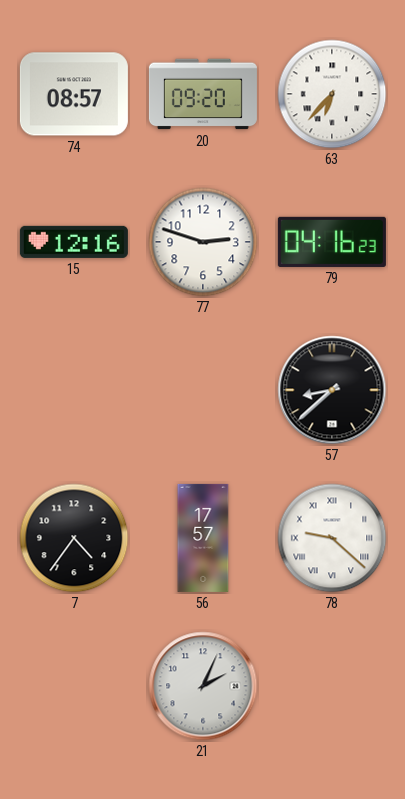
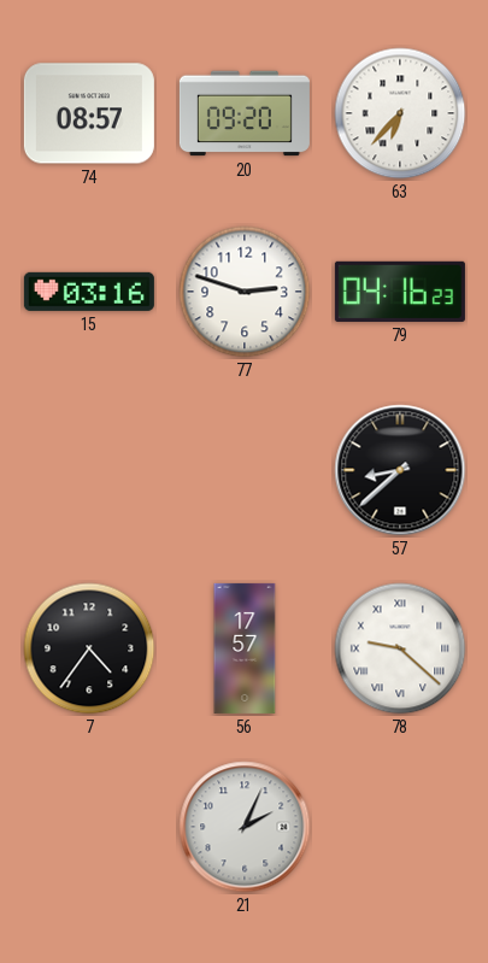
15: 12:16 -> 03:16
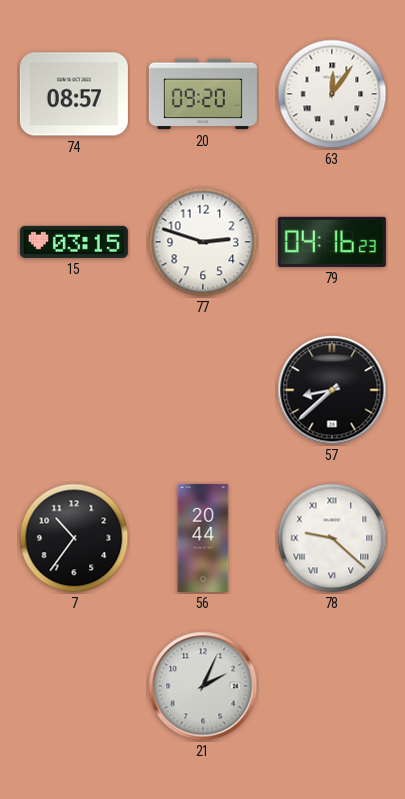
63: 6:37 -> 12:06
15: 03:16 -> 03:15
7: 4:36 -> 10:36
56: 17:57 -> 20:44
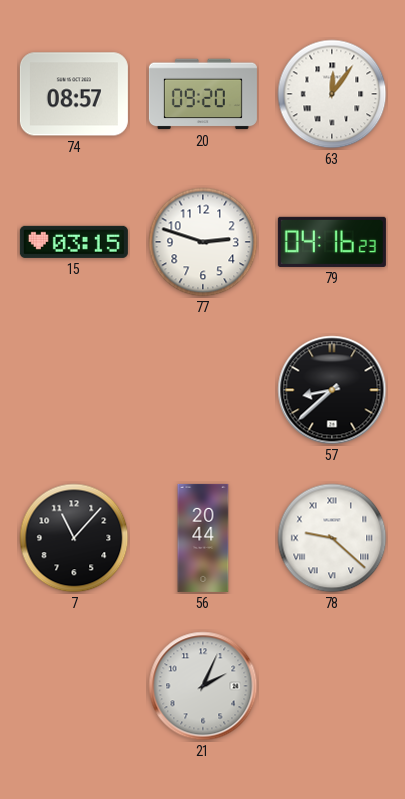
7: 10:36 -> 11:07
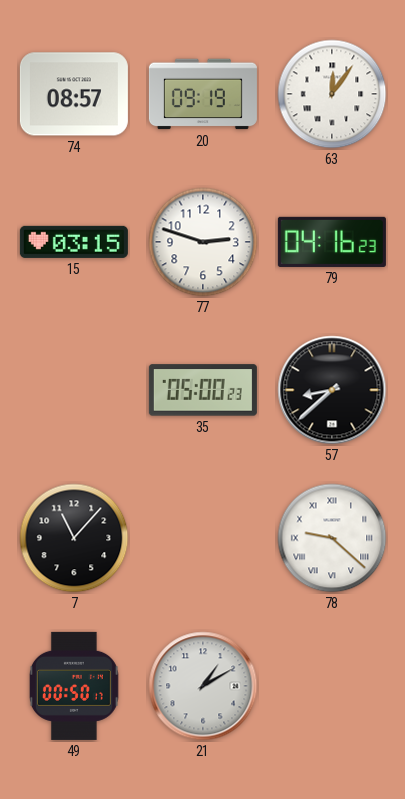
20: 09:20 -> 09:19
35: none -> 05:00
56: 20:44 -> none
49: none -> 00:50
21: 2:04 -> 1:10
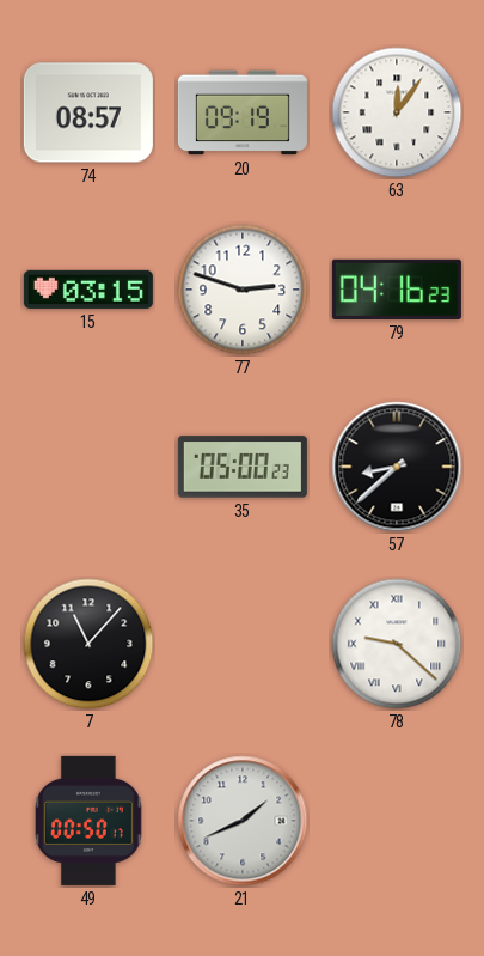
21: 1:10 -> 1:41
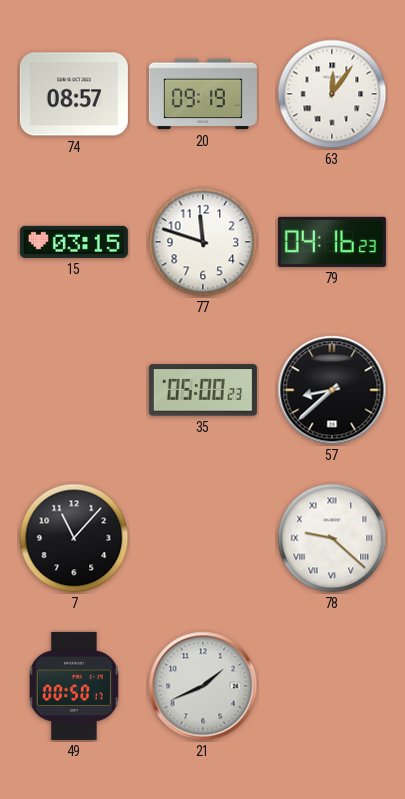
77: 2:48 -> 11:48
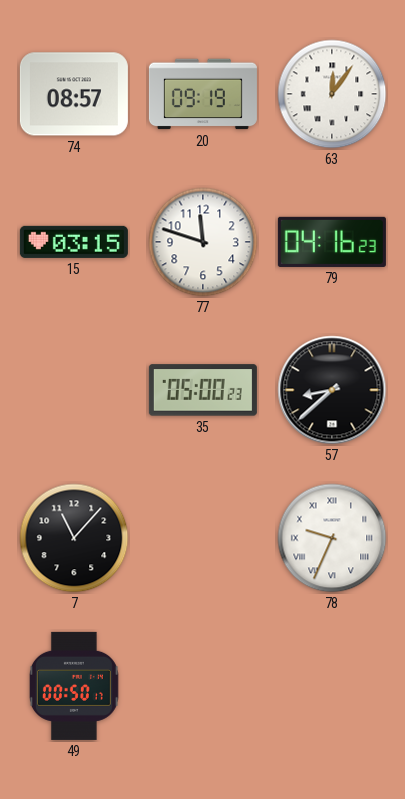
78: 9:22 -> 9:34
21: 1:41 -> none
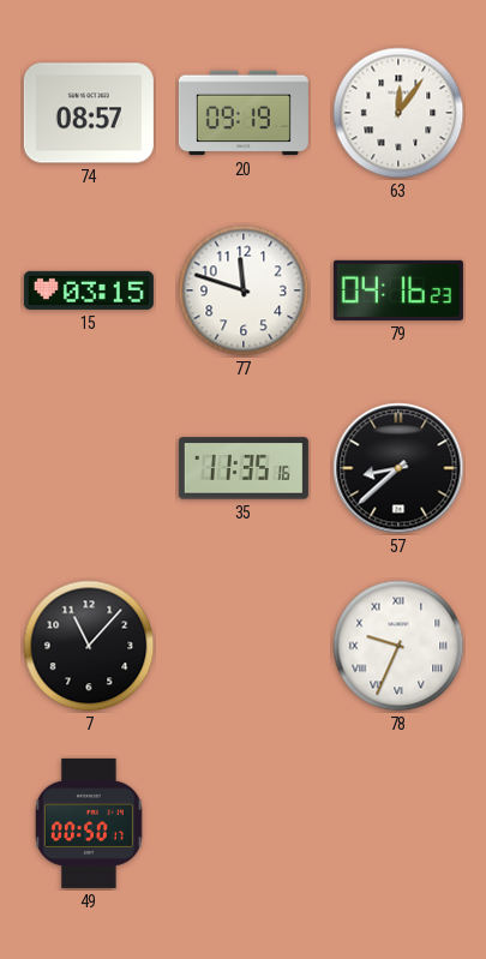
35: 05:00 -> 11:35
